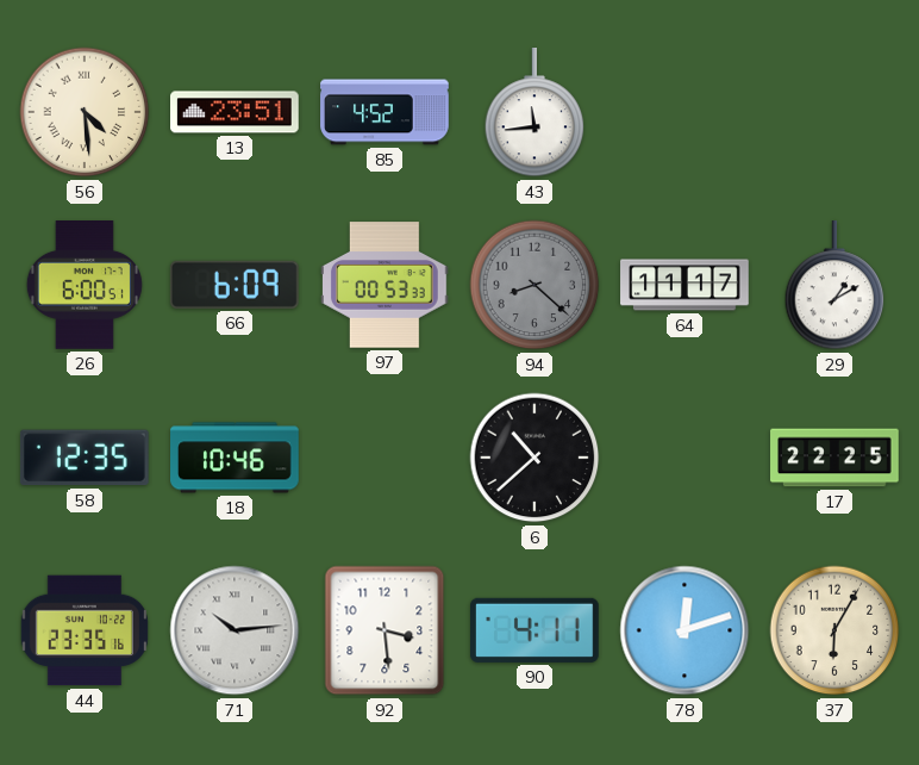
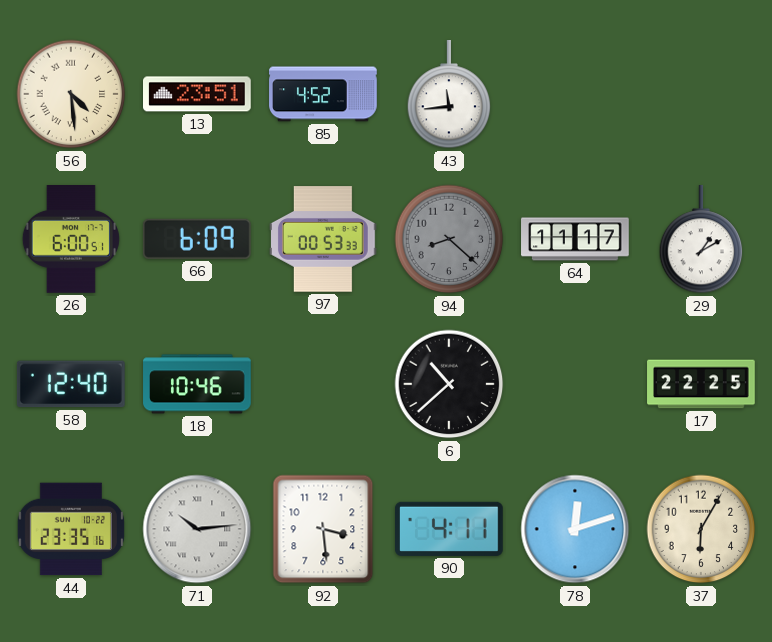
58: 12:35 -> 12:40
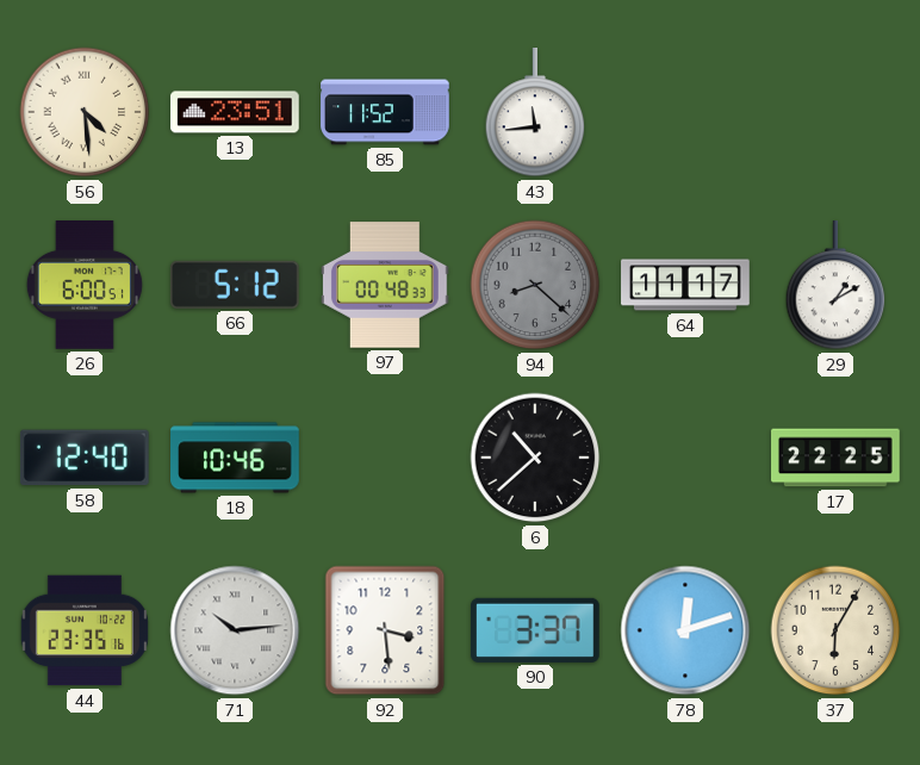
85: 4:52 -> 11:52
66: 6:09 -> 5:12
97: 00:53 -> 00:48
90: 4:11 -> 3:37
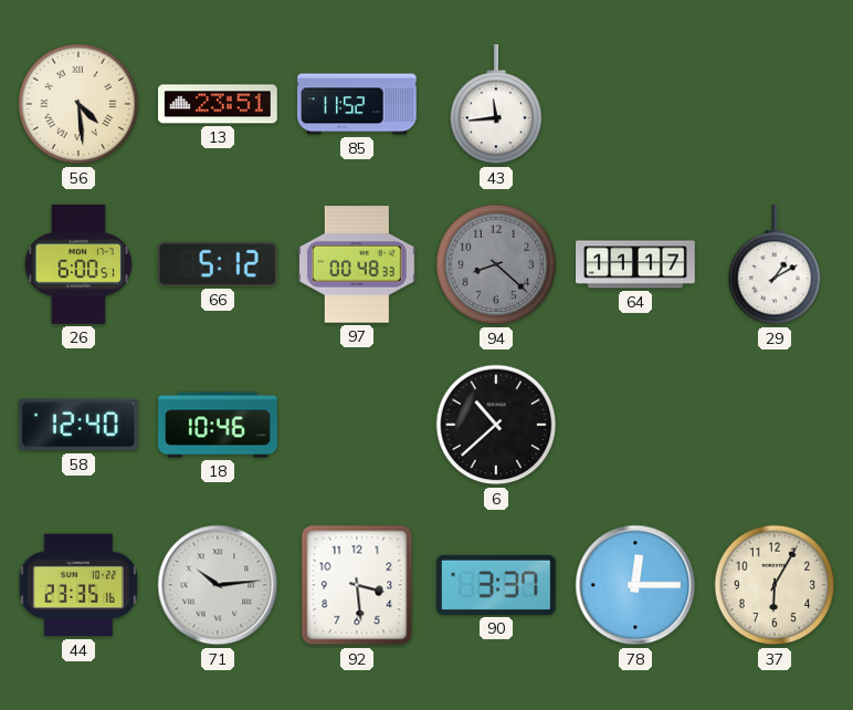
17: 22:25 -> none
78: 12:12 -> 12:15
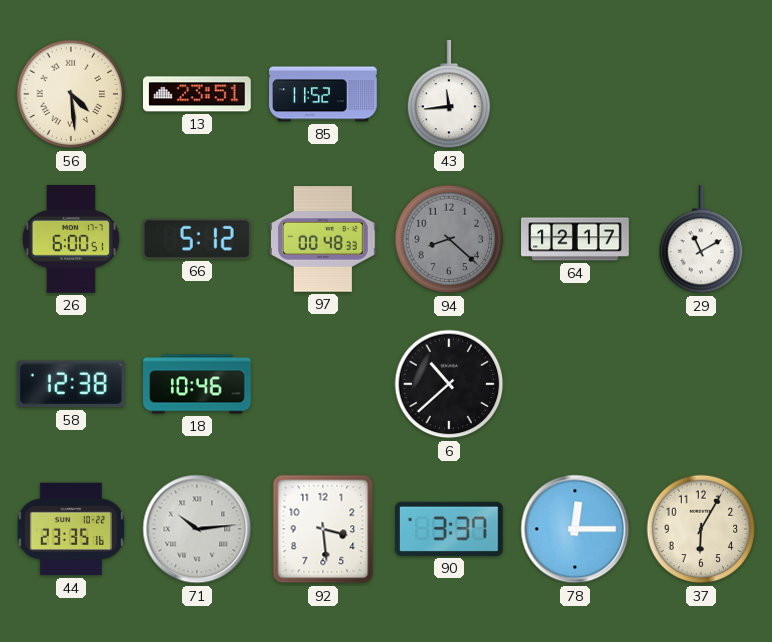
64: 11:17 -> 12:17
29: 1:10 -> 11:10
58: 12:40 -> 12:38
